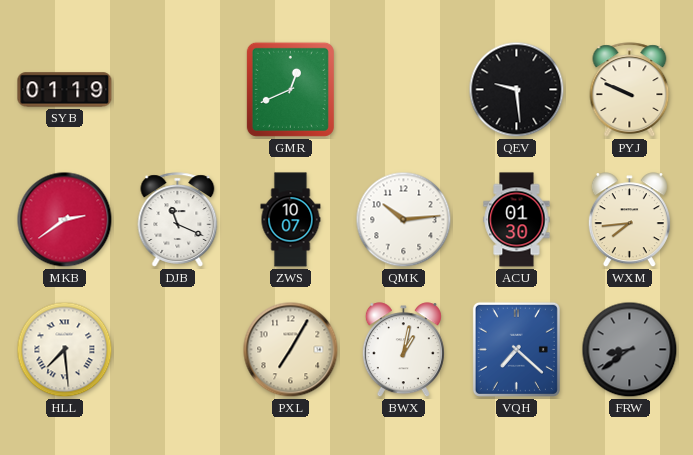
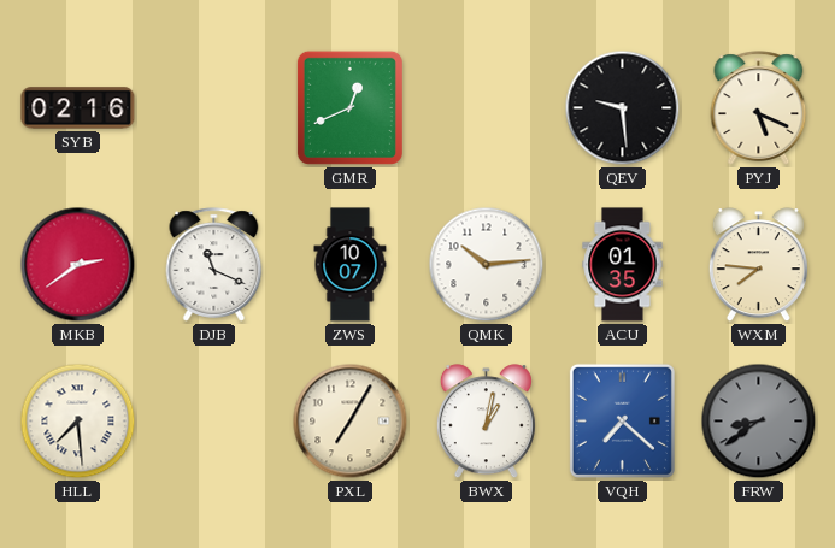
SYB: 01:19 -> 02:16
PYJ: 9:49 -> 5:19
ACU: 01:30 -> 01:35
WXM: 7:44 -> 7:46
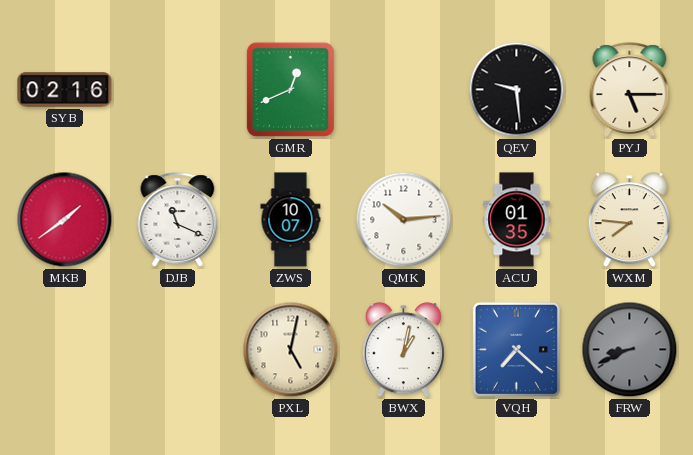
PYJ: 5:19 -> 5:15
MKB: 2:39 -> 1:39
HLL: 7:29 -> none
PXL: 7:05 -> 5:02
FRW: 8:39 -> 8:41
